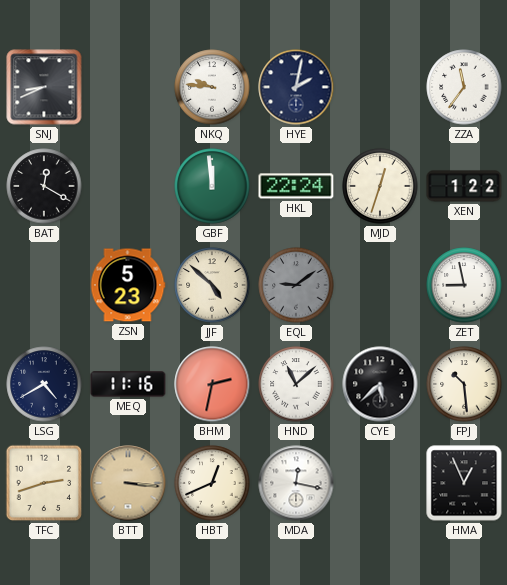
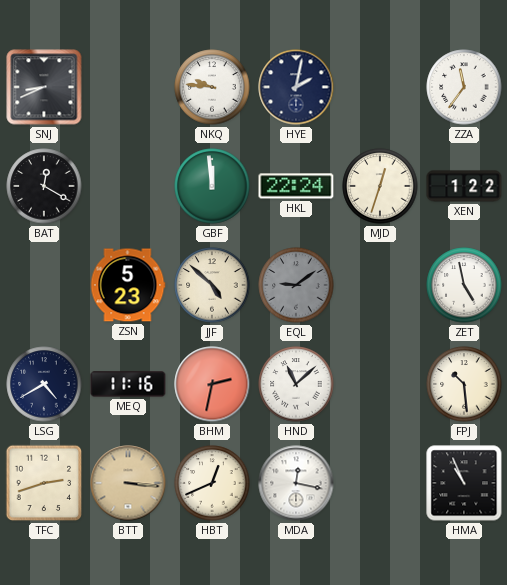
ZET: 8:58 -> 4:58
CYE: 5:38 -> none
HMA: 12:56 -> 10:56
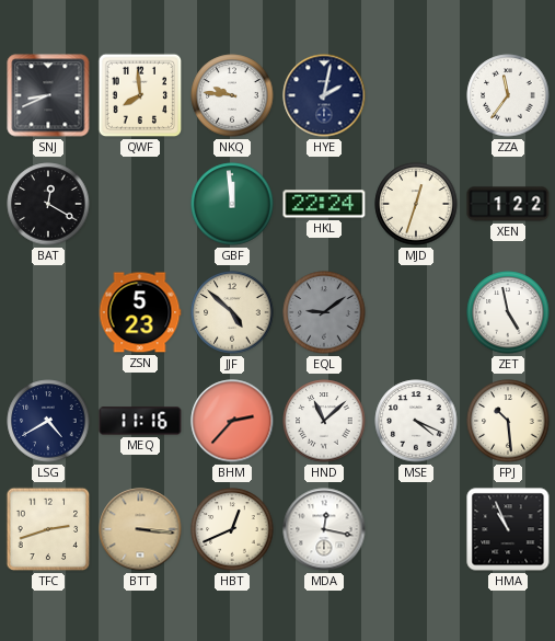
QWF: none -> 7:59
BHM: 2:32 -> 2:37
MSE: none -> 4:19
